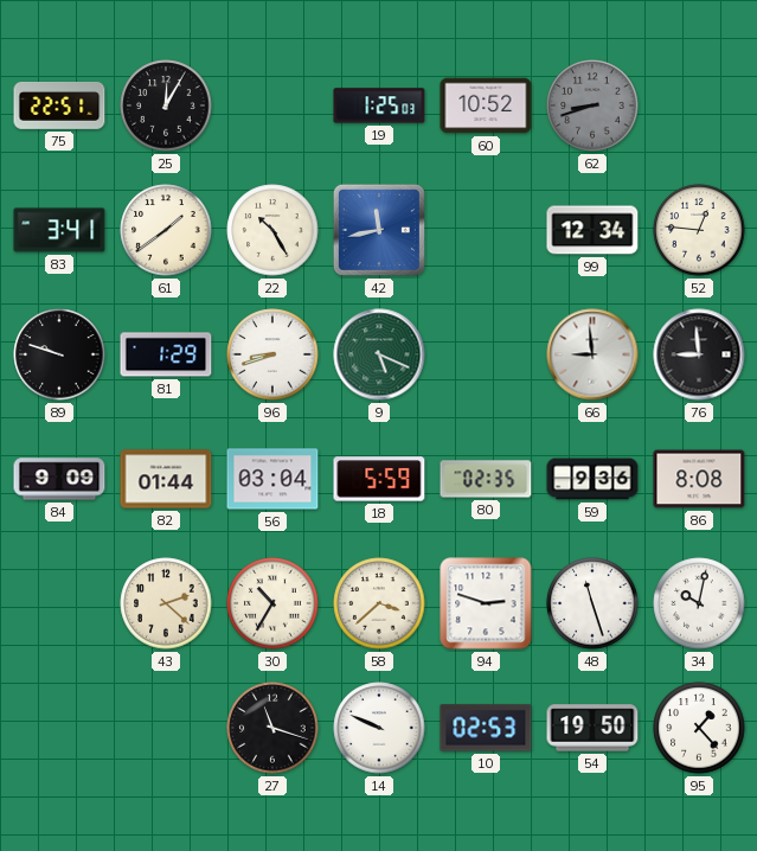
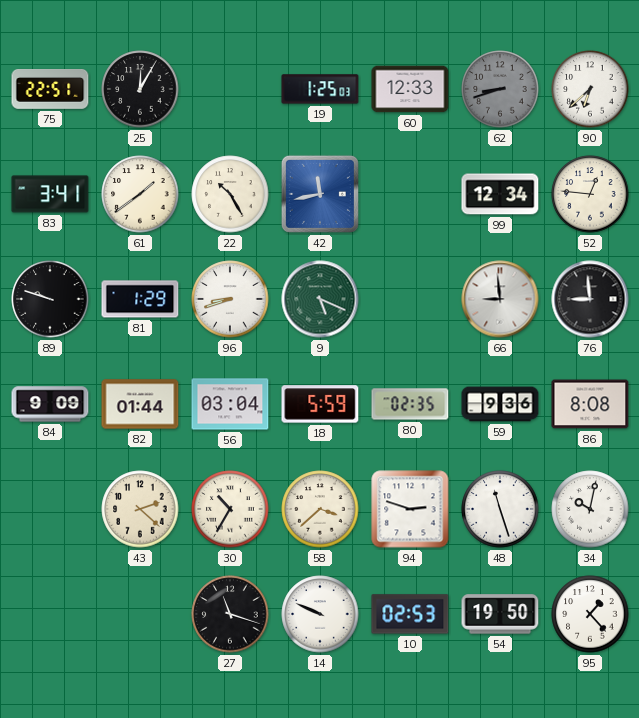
60: 10:52 -> 12:33
90: none -> 6:38
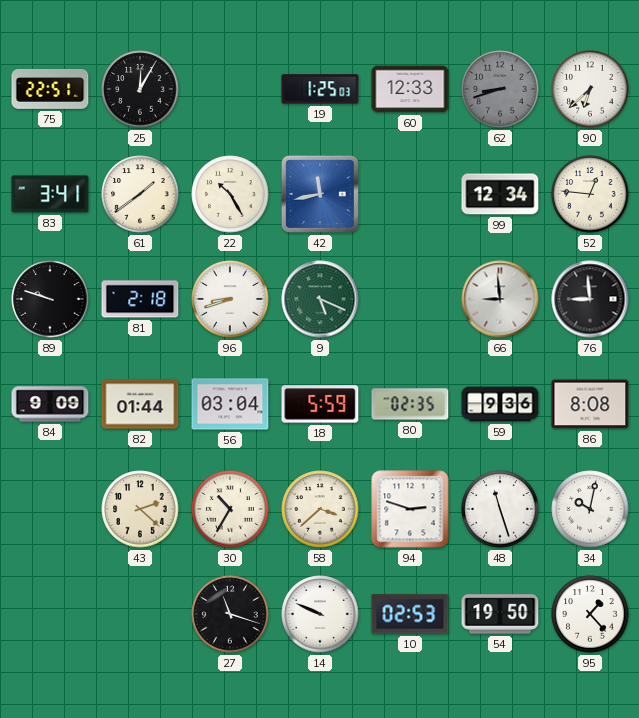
81: 1:29 -> 2:18
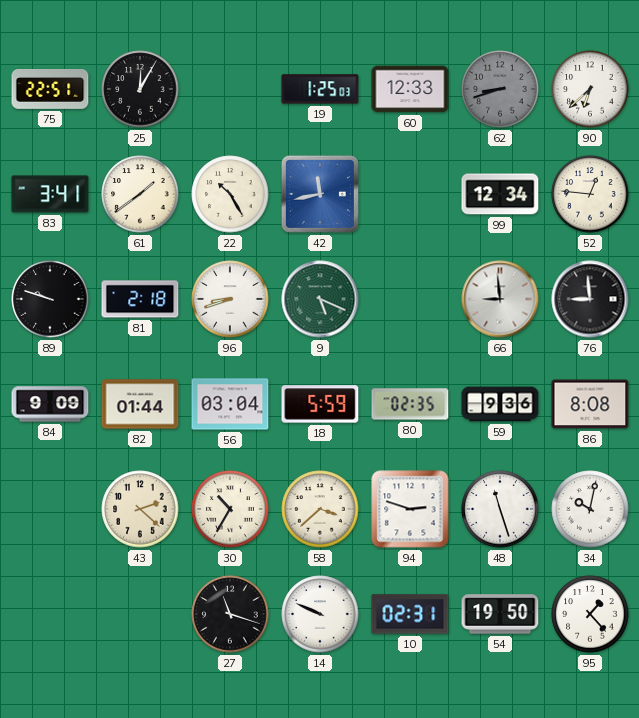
10: 02:53 -> 02:31
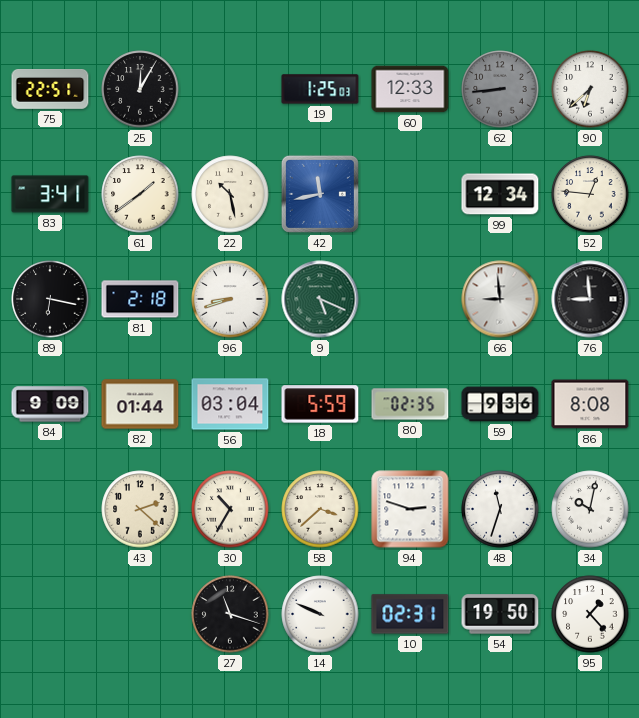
62: 8:42 -> 8:44
22: 10:25 -> 10:28
89: 9:48 -> 6:17
48: 11:27 -> 11:33
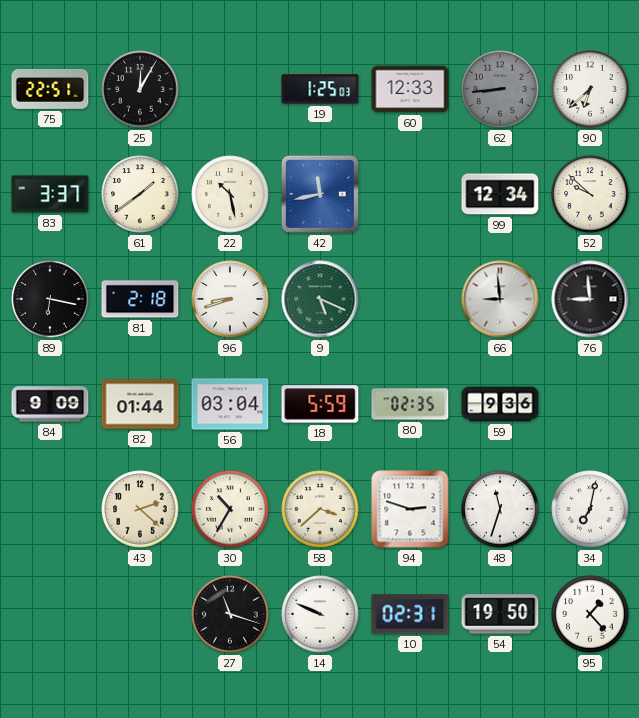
83: 3:41 -> 3:37
52: 12:46 -> 9:52
86: 8:08 -> none
34: 10:02 -> 7:02
